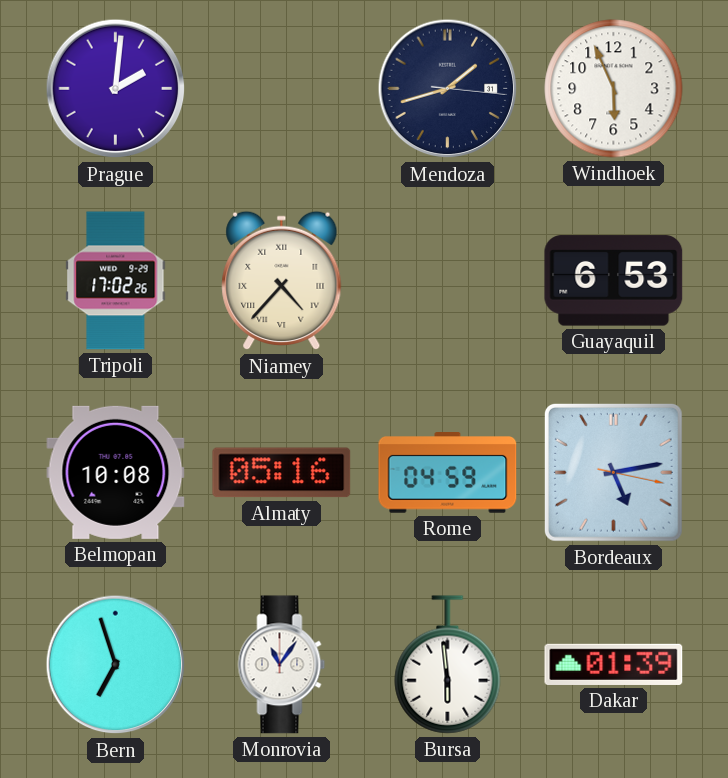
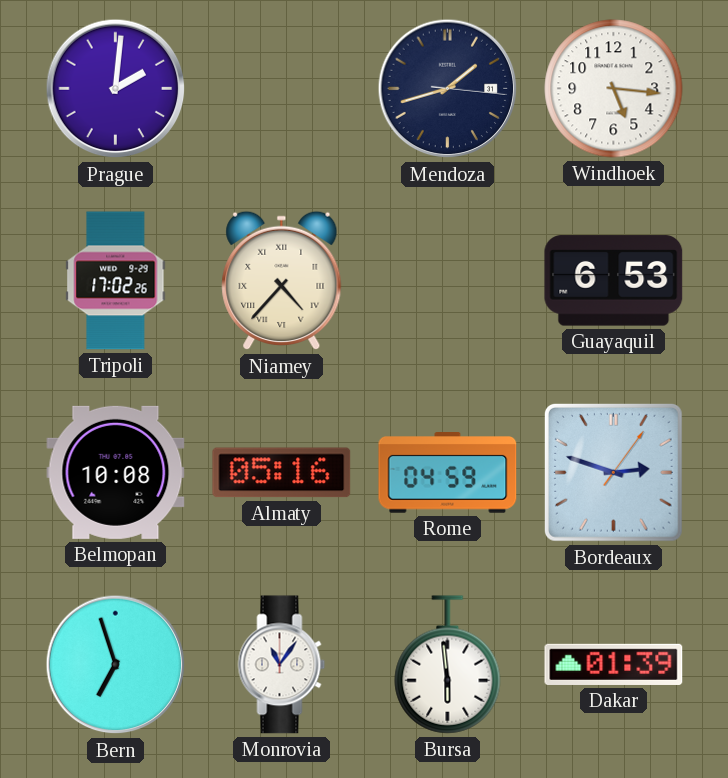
Windhoek: 5:56 -> 5:16
Bordeaux: 5:13 -> 2:48
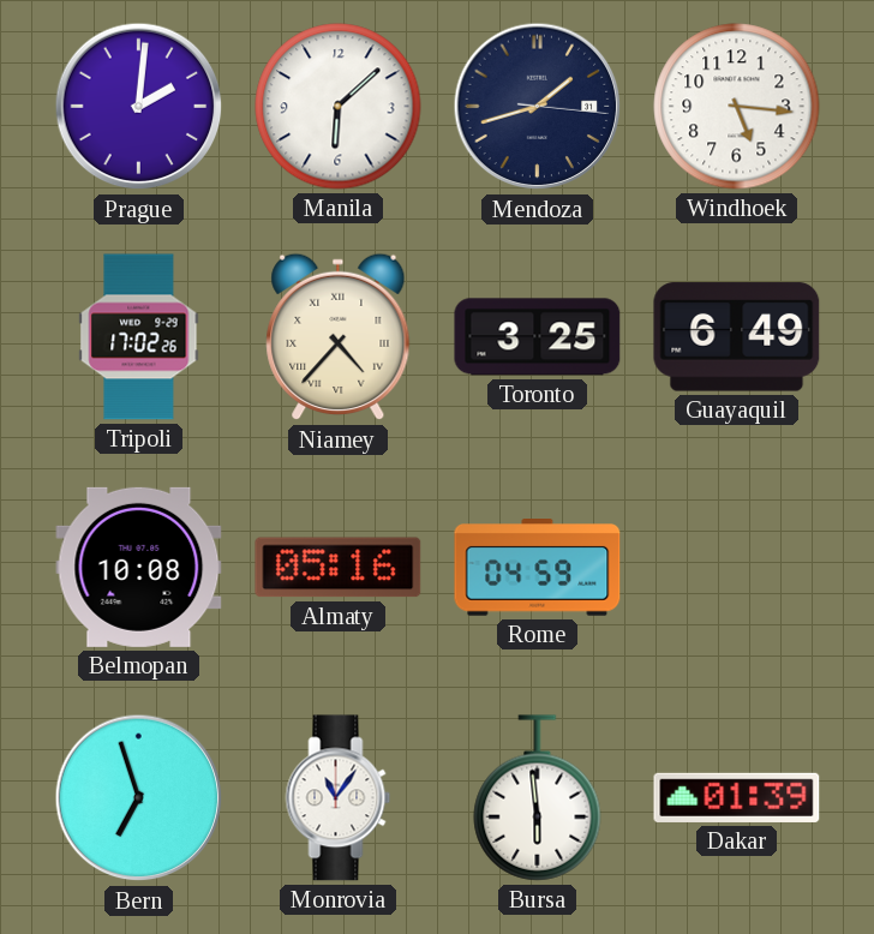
Manila: none -> 6:08
Toronto: none -> 3:25
Guayaquil: 6:53 -> 6:49
Bordeaux: 2:48 -> none
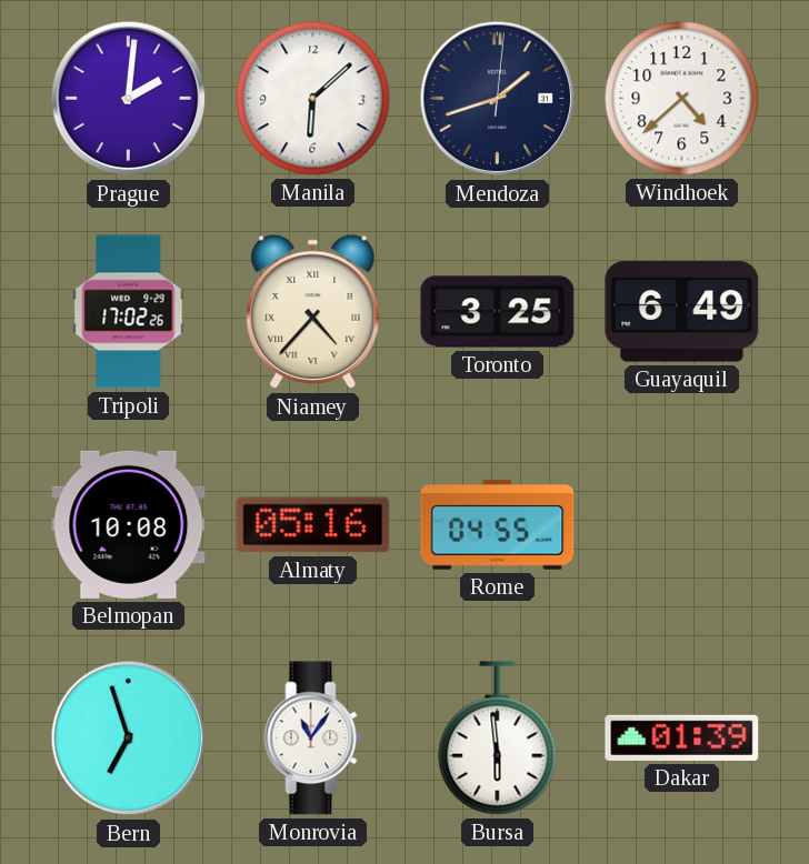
Mendoza: 1:42:16 -> 1:42:01
Windhoek: 5:16 -> 4:38
Rome: 04:59 -> 04:55
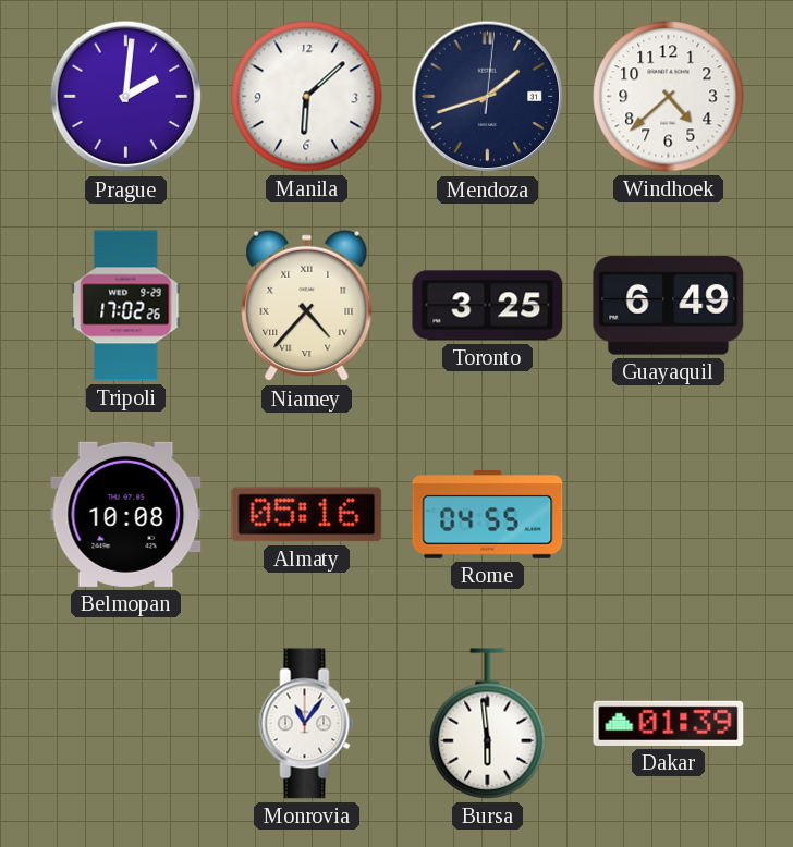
Bern: 6:57 -> none
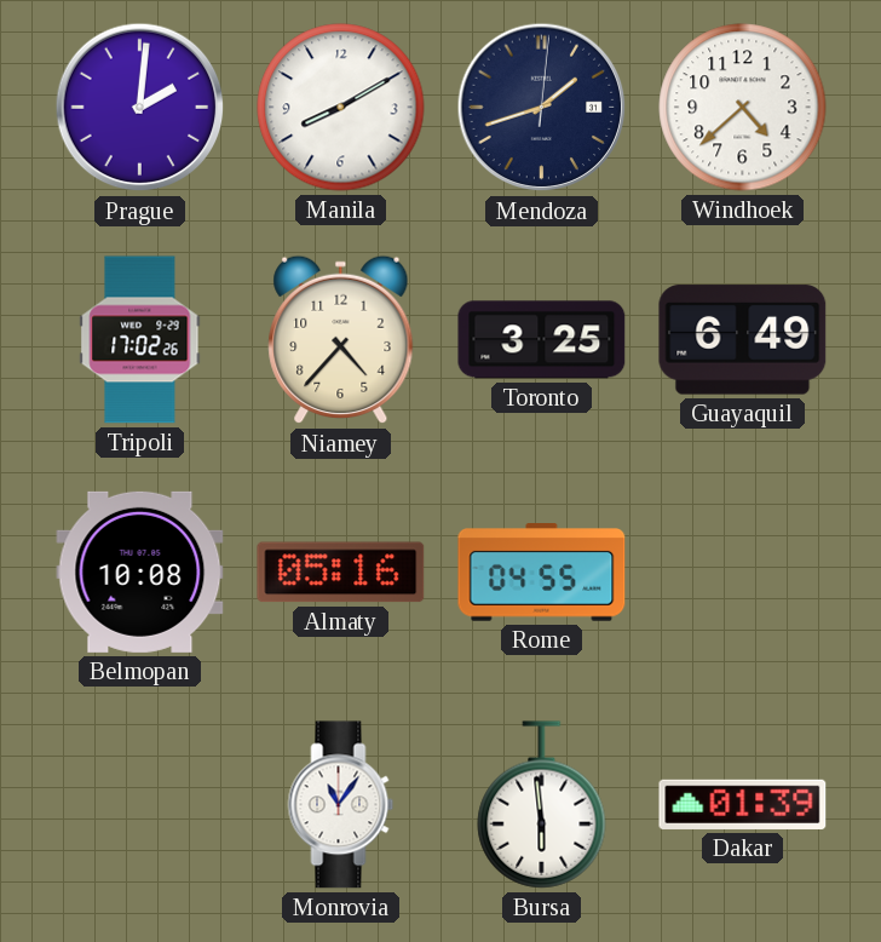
Manila: 6:08 -> 8:10
Niamey numerals: Roman -> Arabic
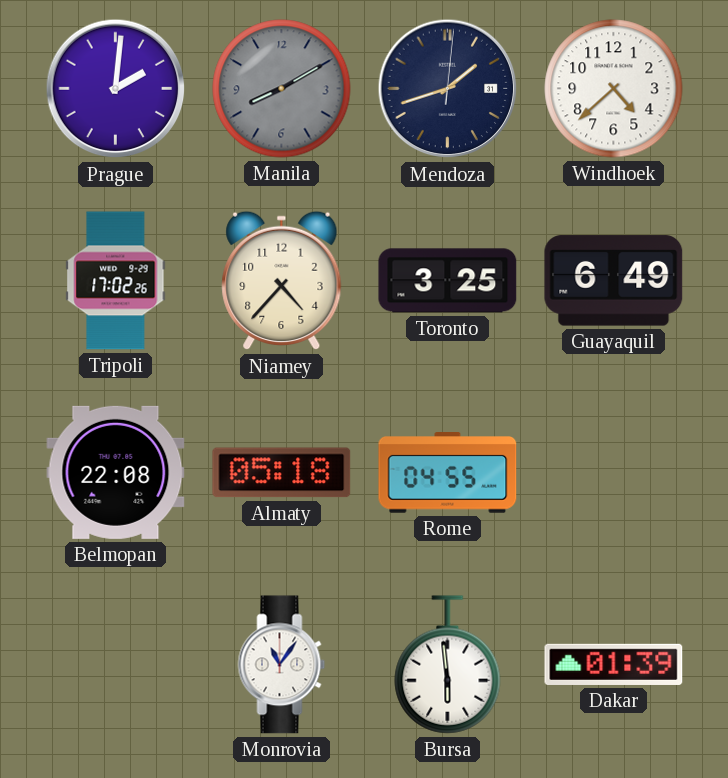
Manila dial: white -> grey
Belmopan: 10:08 -> 22:08
Almaty: 05:16 -> 05:18
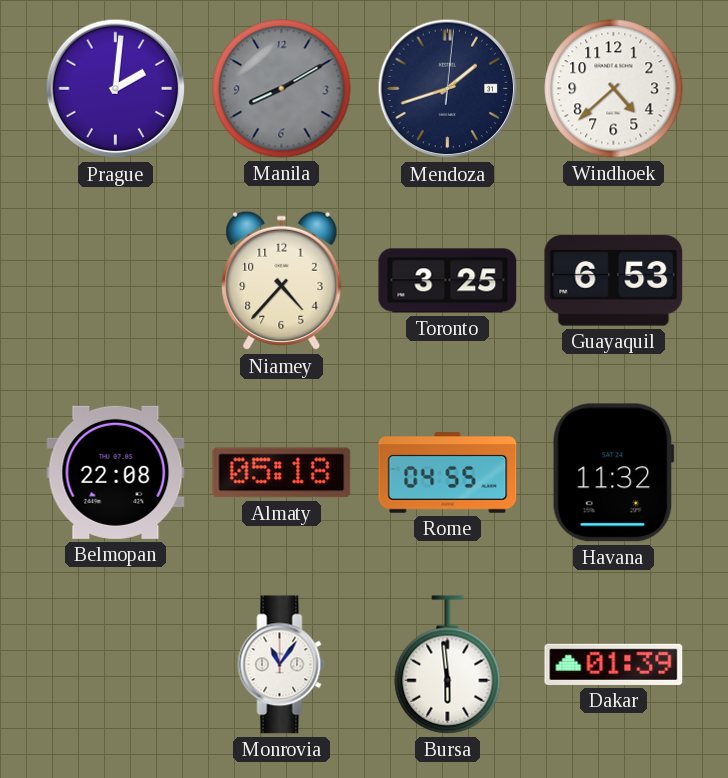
Tripoli: 17:02 -> none
Guayaquil: 6:49 -> 6:53
Havana: none -> 11:32
